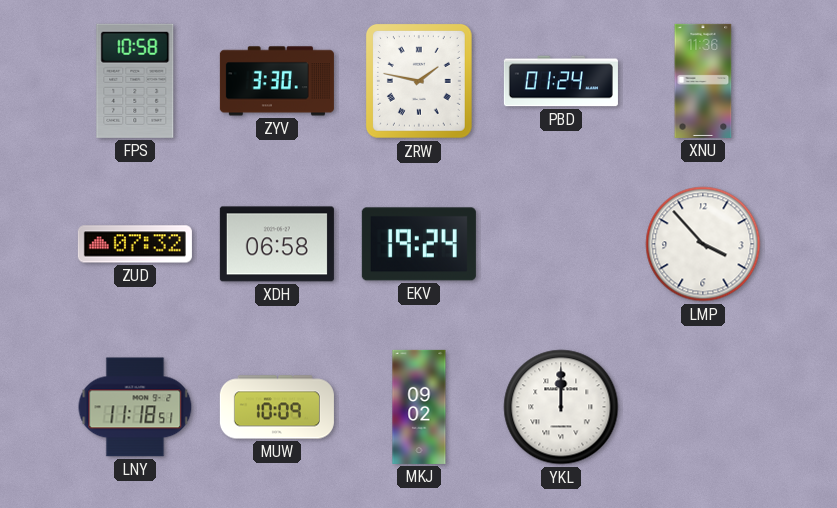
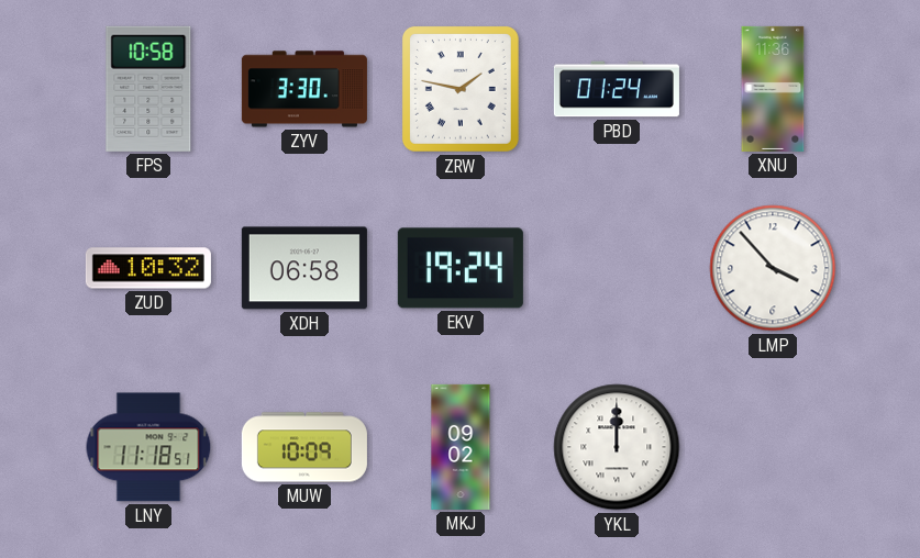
ZUD: 07:32 -> 10:32
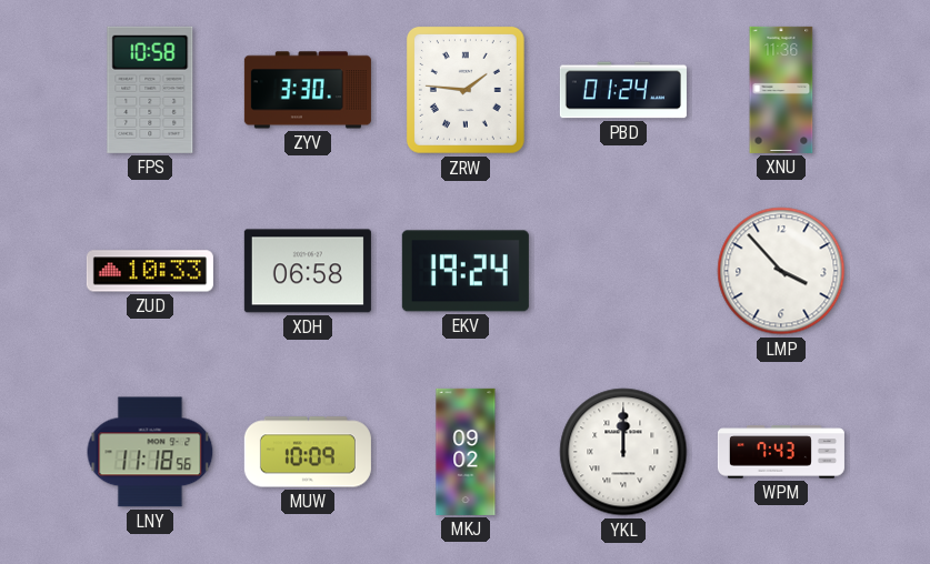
ZRW: 1:47 -> 1:46
ZUD: 10:32 -> 10:33
LNY: 11:18:51 -> 11:18:56
WPM: none -> 7:43
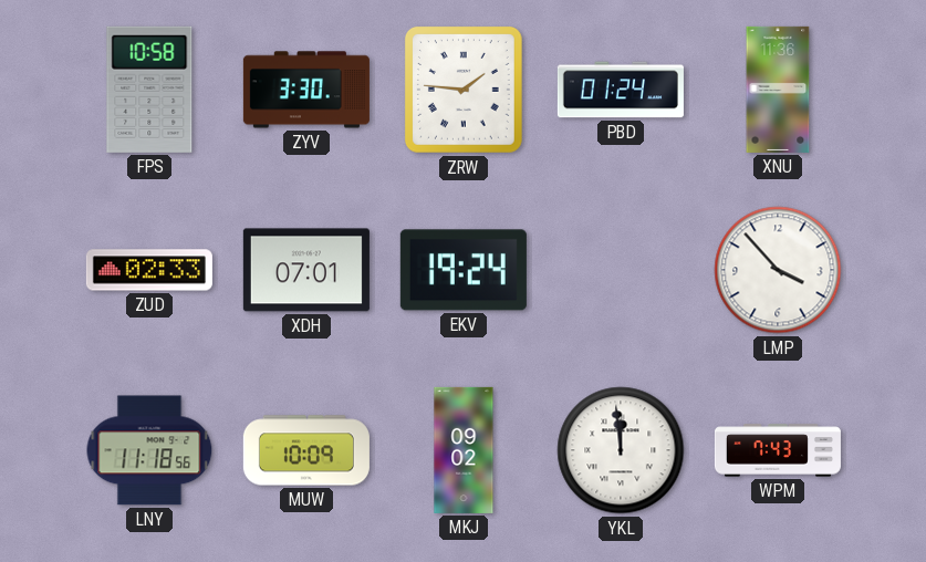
ZUD: 10:33 -> 02:33
XDH: 06:58 -> 07:01
YKL: 12:00 -> 11:59
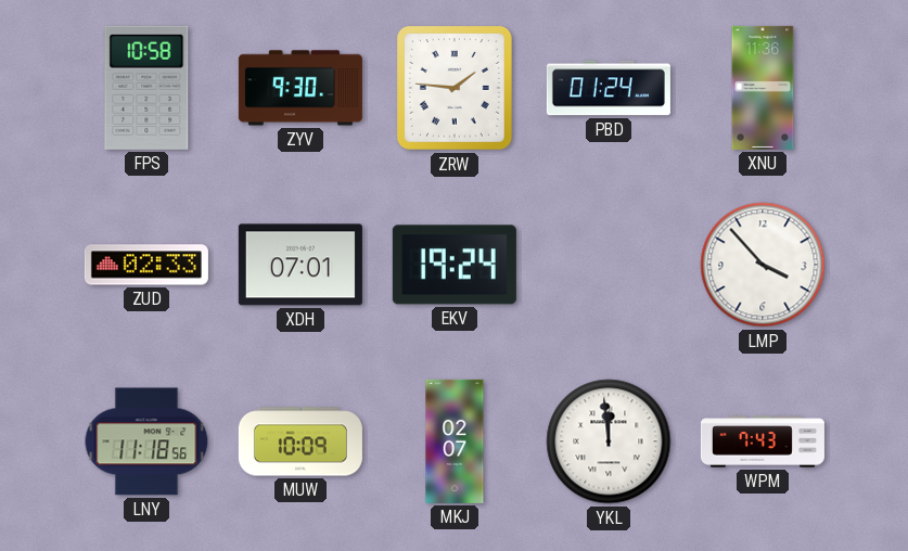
ZYV: 3:30 -> 9:30
MKJ: 09:02 -> 02:07
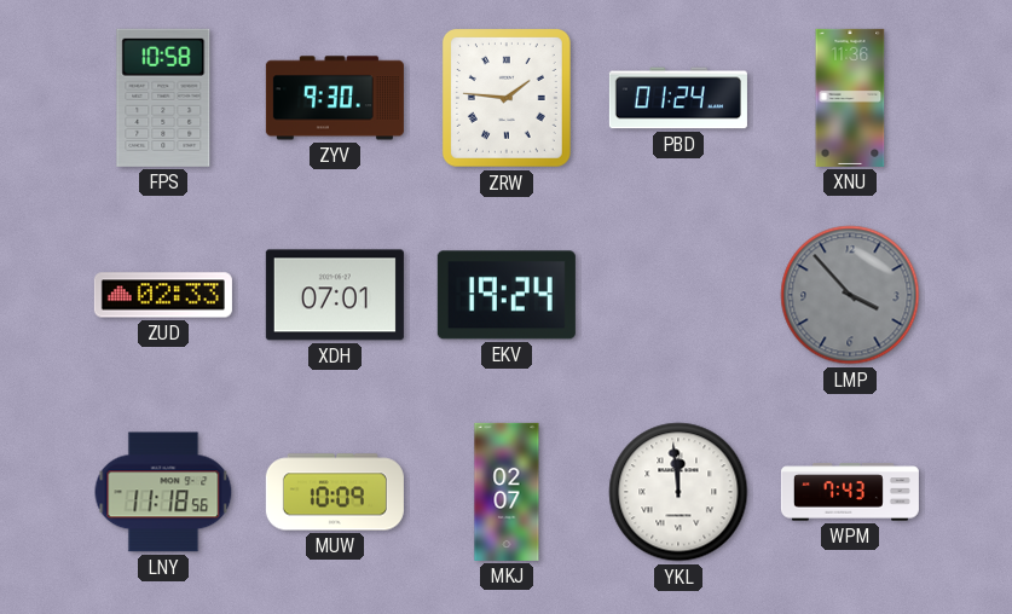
LMP dial: white -> grey
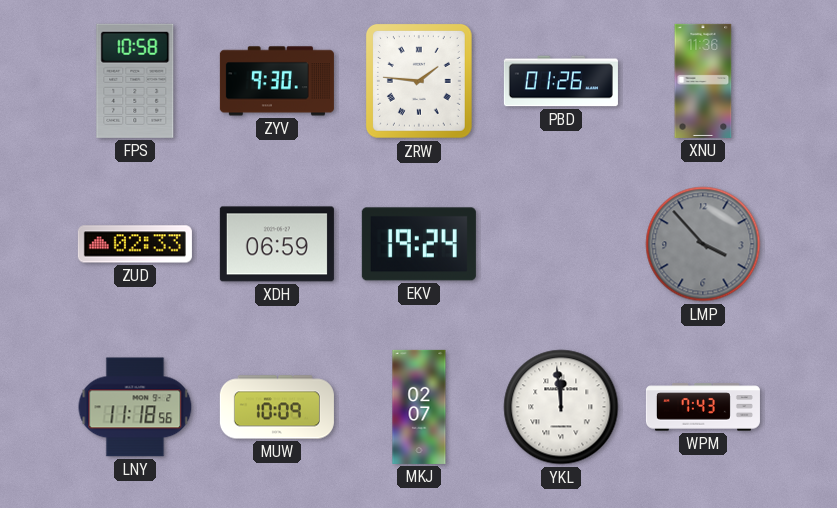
PBD: 01:24 -> 01:26
XDH: 07:01 -> 06:59
